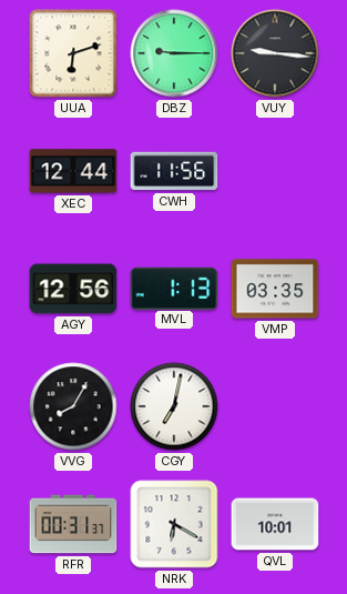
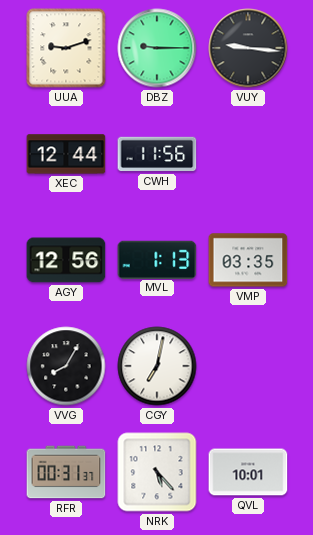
UUA: 6:12 -> 9:12
NRK: 6:20 -> 5:23
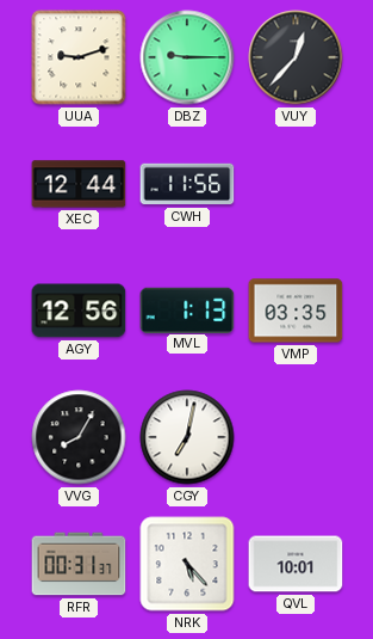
VUY: 9:16 -> 12:37
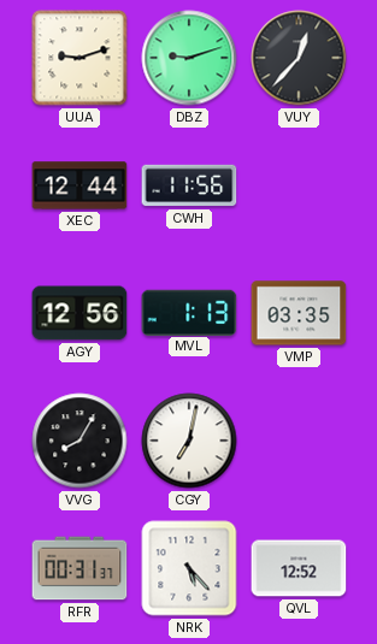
DBZ: 9:15 -> 9:12
QVL: 10:01 -> 12:52
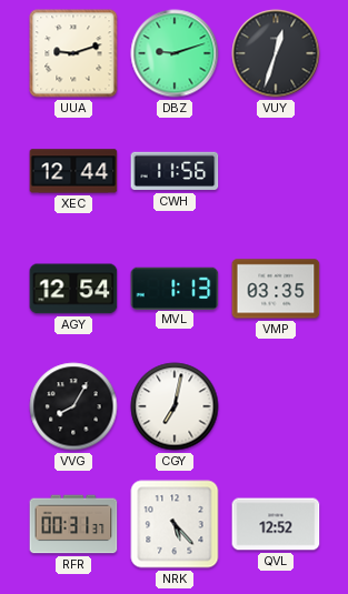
VUY: 12:37 -> 12:33
AGY: 12:56 -> 12:54
